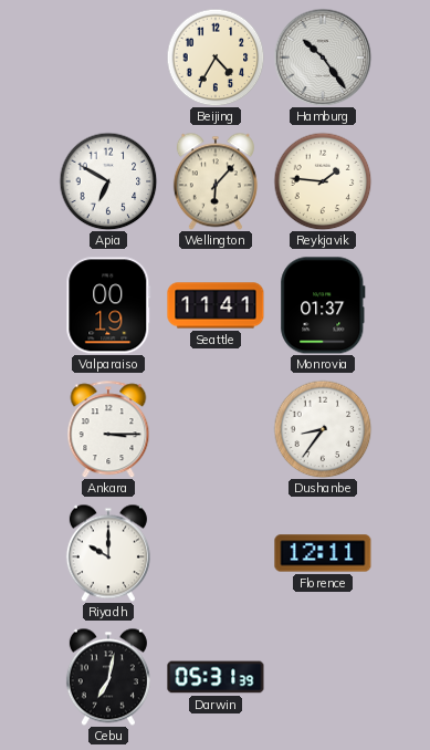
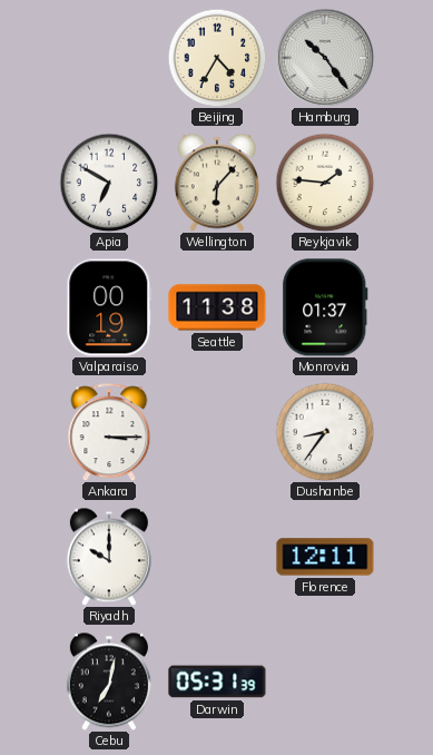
Seattle: 11:41 -> 11:38
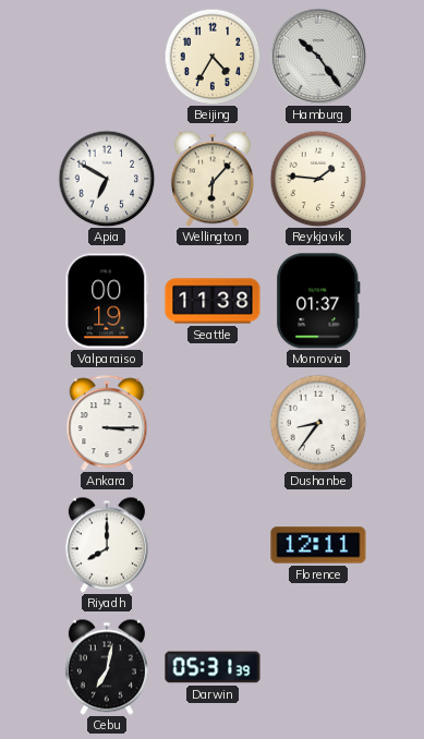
Riyadh: 10:00 -> 8:00
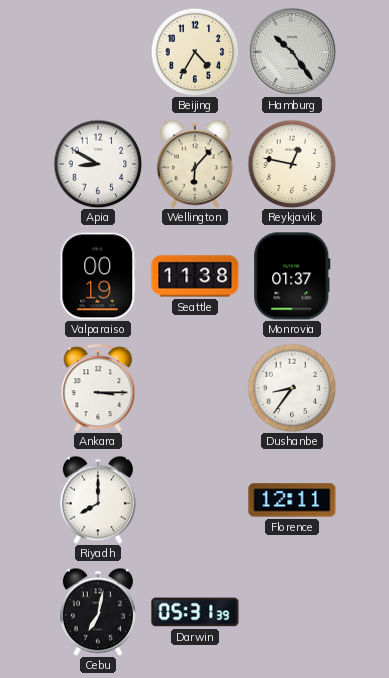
Apia: 6:50 -> 8:50
Reykjavik: 1:46 -> 12:47
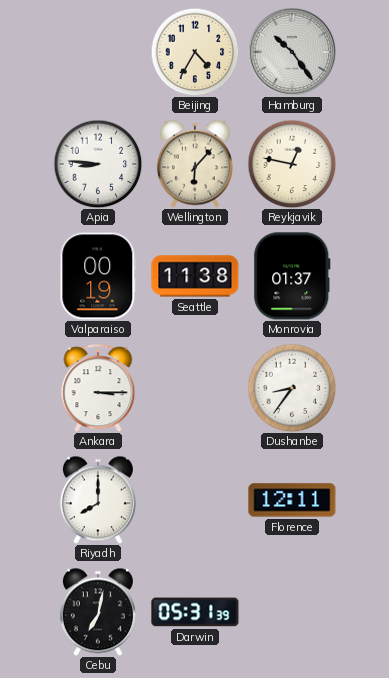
Apia: 8:50 -> 8:46
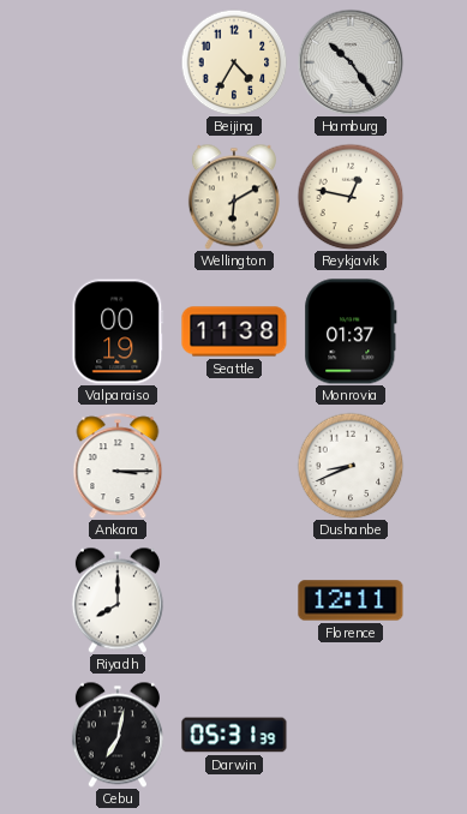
Apia: 8:46 -> none
Wellington: 6:07 -> 6:10
Dushanbe: 8:36 -> 8:41
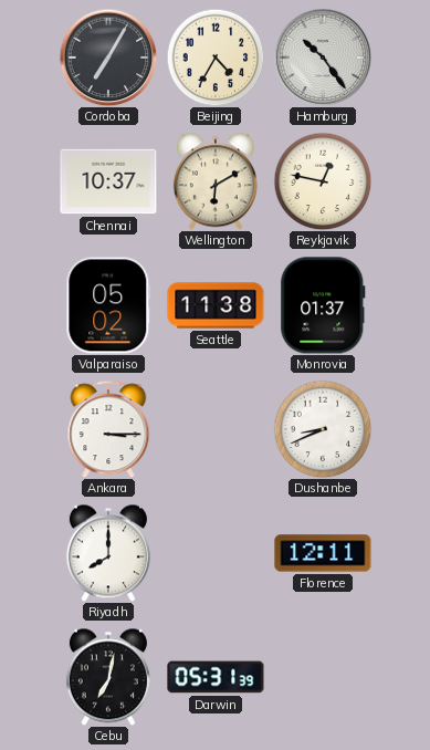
Cordoba: none -> 7:05
Chennai: none -> 10:37
Valparaiso: 00:19 -> 05:02
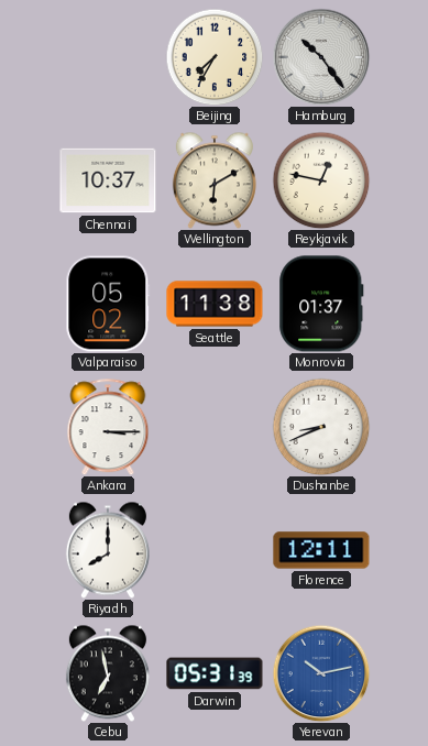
Cordoba: 7:05 -> none
Beijing: 4:35 -> 7:35
Cebu: 7:02 -> 6:58
Yerevan: none -> 10:13
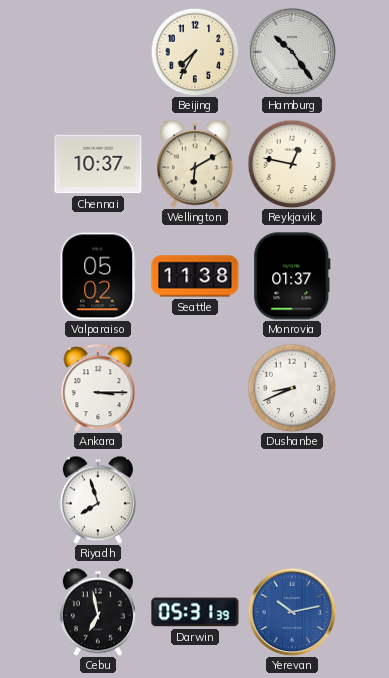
Riyadh: 8:00 -> 7:57
Florence: 12:11 -> none
